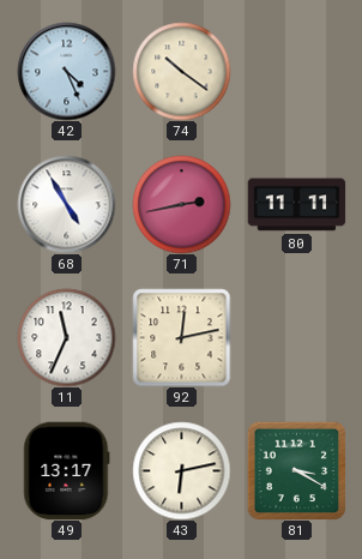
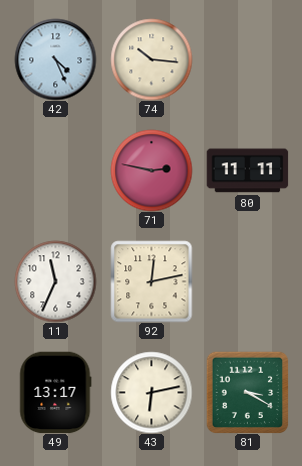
74: 10:21 -> 10:16
68: 4:55 -> none
71: 2:43 -> 2:47
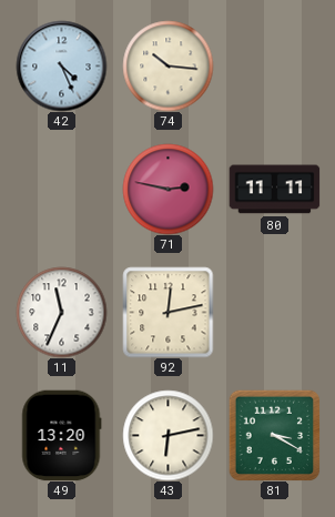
49: 13:17 -> 13:20
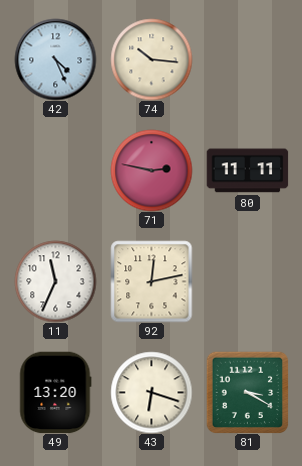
43: 6:13 -> 6:18
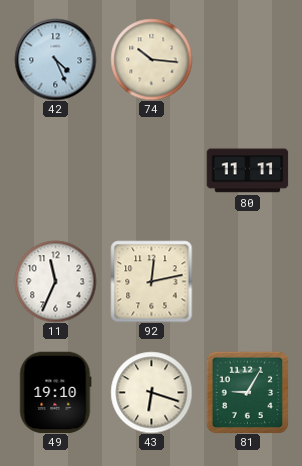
71: 2:47 -> none
49: 13:20 -> 19:10
81: 3:20 -> 9:05
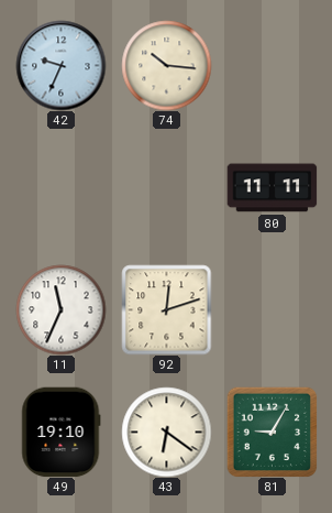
42: 4:26 -> 9:34
92: 12:13 -> 12:12
43: 6:18 -> 6:21
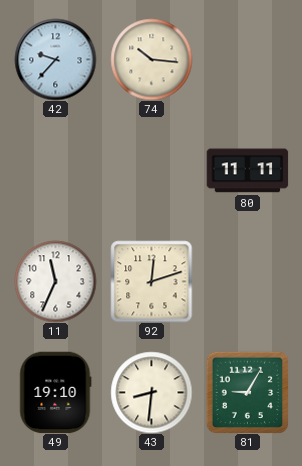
42: 9:34 -> 9:37
43: 6:21 -> 8:31
